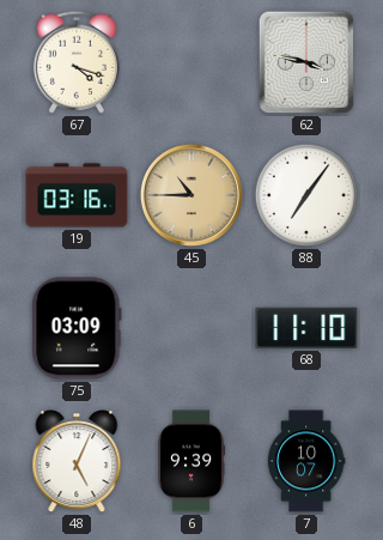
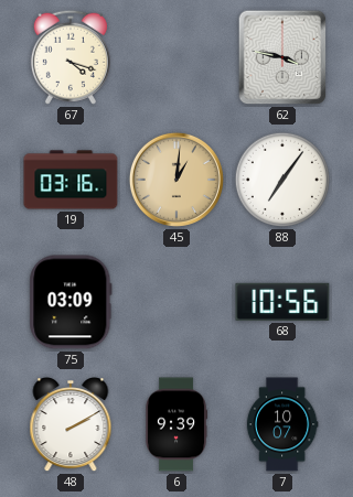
45: 10:45 -> 1:01
68: 11:10 -> 10:56
48: 5:04 -> 2:10
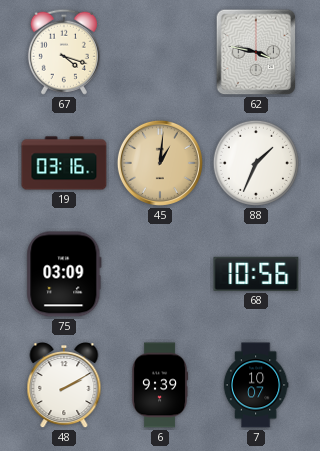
88: 7:06 -> 1:34
